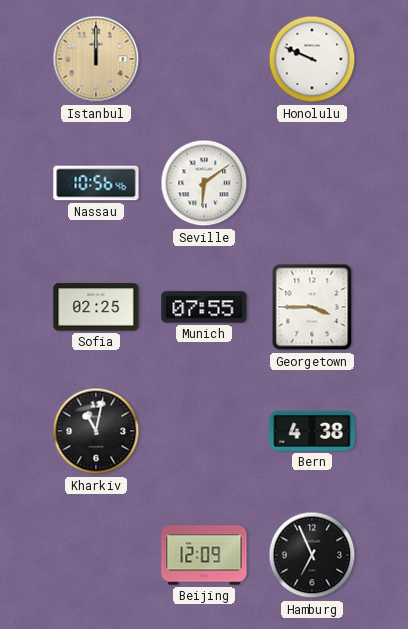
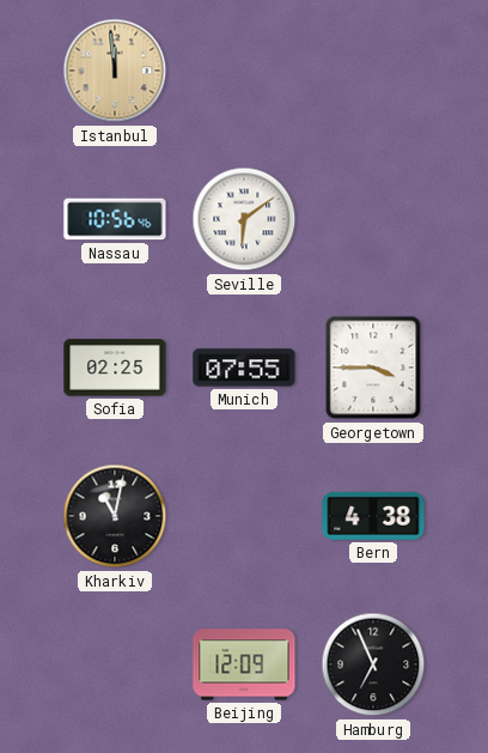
Istanbul: 12:00 -> 11:59
Honolulu: 9:49 -> none
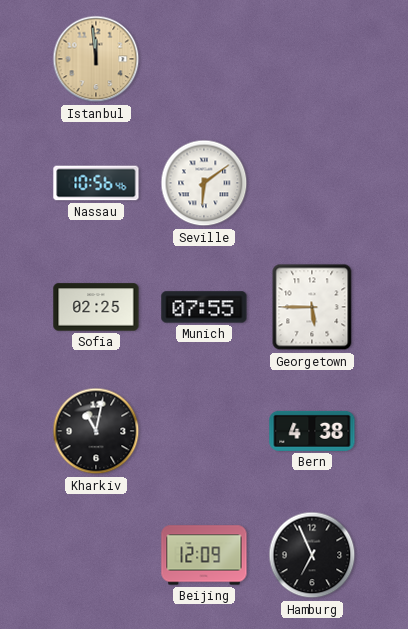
Georgetown: 3:45 -> 5:45
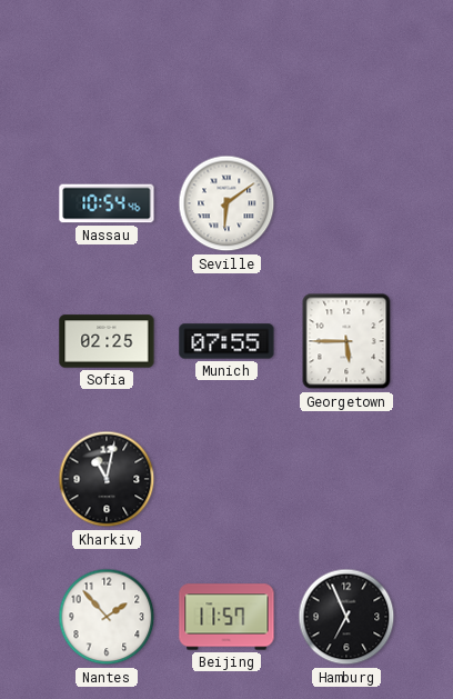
Istanbul: 11:59 -> none
Nassau: 10:56 -> 10:54
Bern: 4:38 -> none
Nantes: none -> 1:53
Beijing: 12:09 -> 11:57
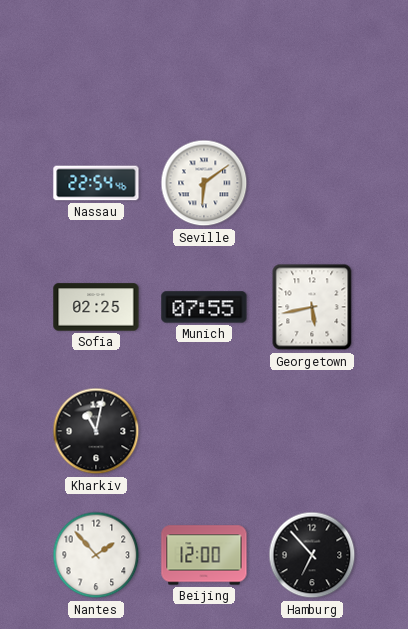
Nassau: 10:54 -> 22:54
Georgetown: 5:45 -> 5:43
Beijing: 11:57 -> 12:00
Hamburg: 6:56 -> 6:53
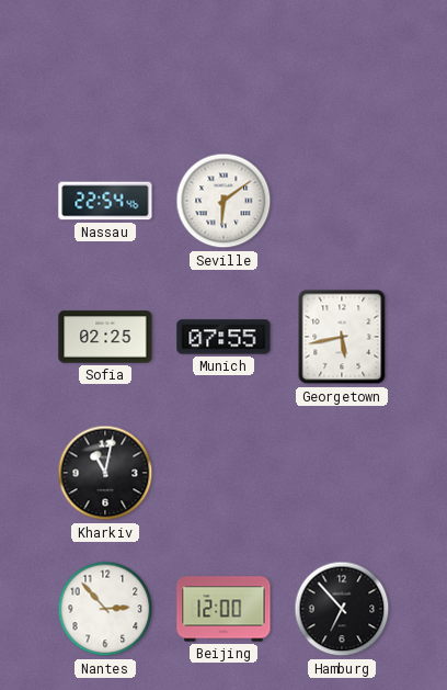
Nantes: 1:53 -> 2:53
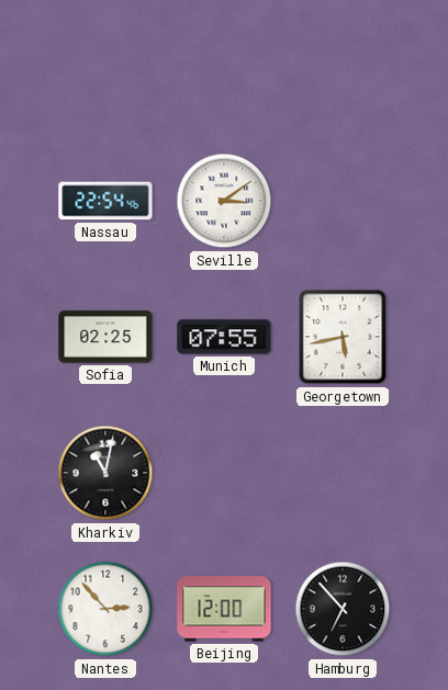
Seville: 6:09 -> 3:09
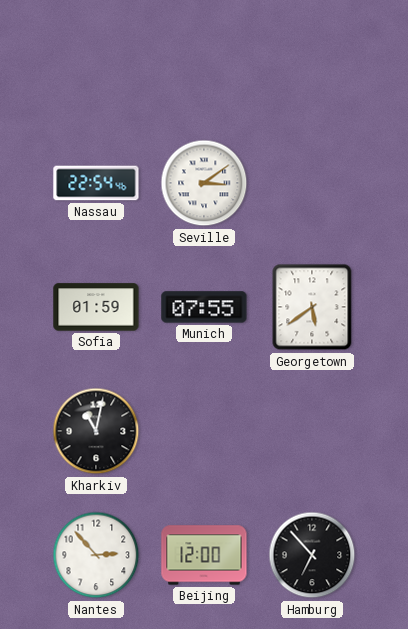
Sofia: 02:25 -> 01:59
Georgetown: 5:43 -> 5:39
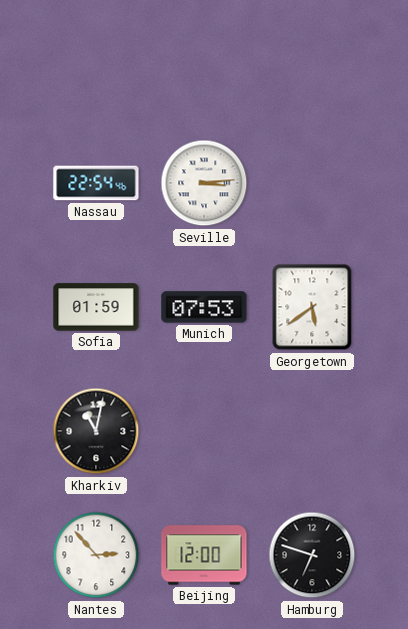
Seville: 3:09 -> 3:14
Munich: 07:55 -> 07:53
Hamburg: 6:53 -> 6:48
